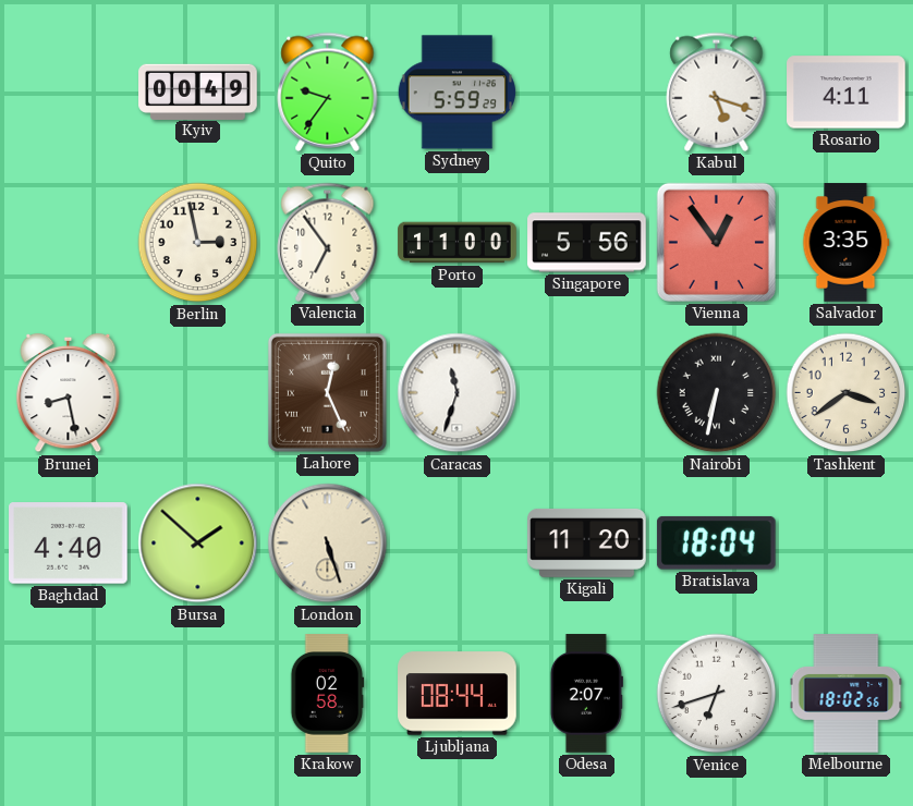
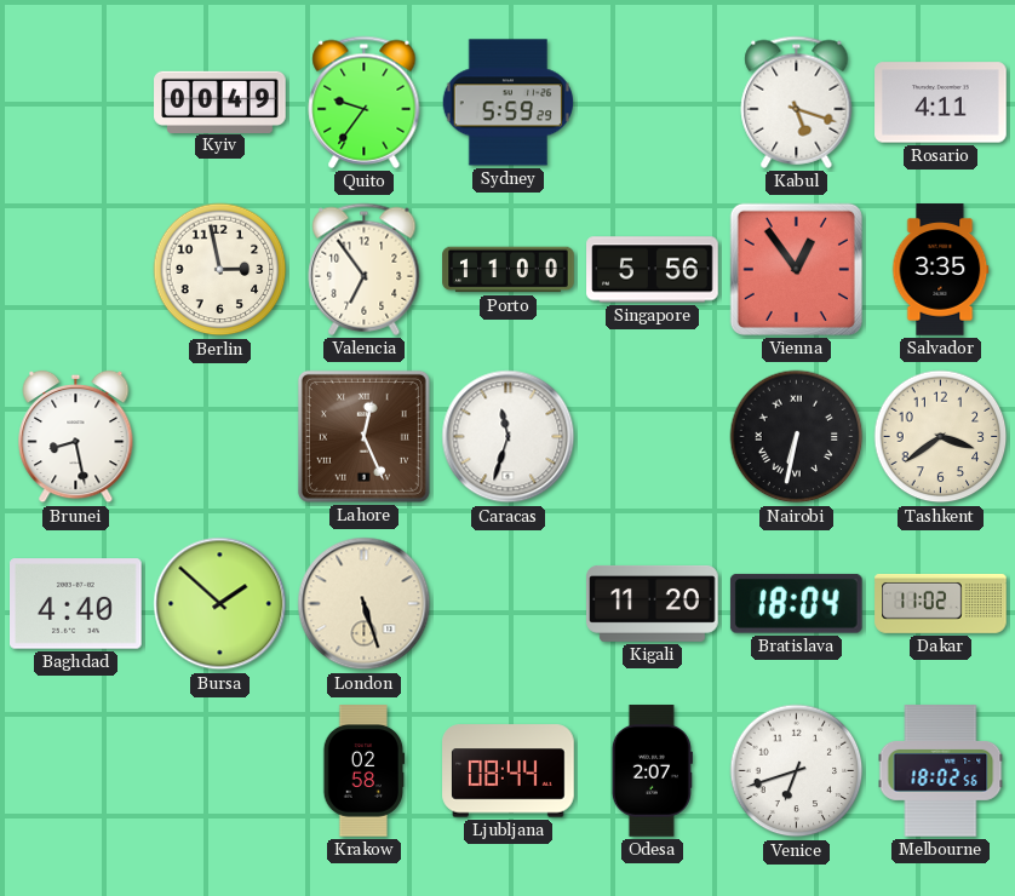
Dakar: none -> 11:02
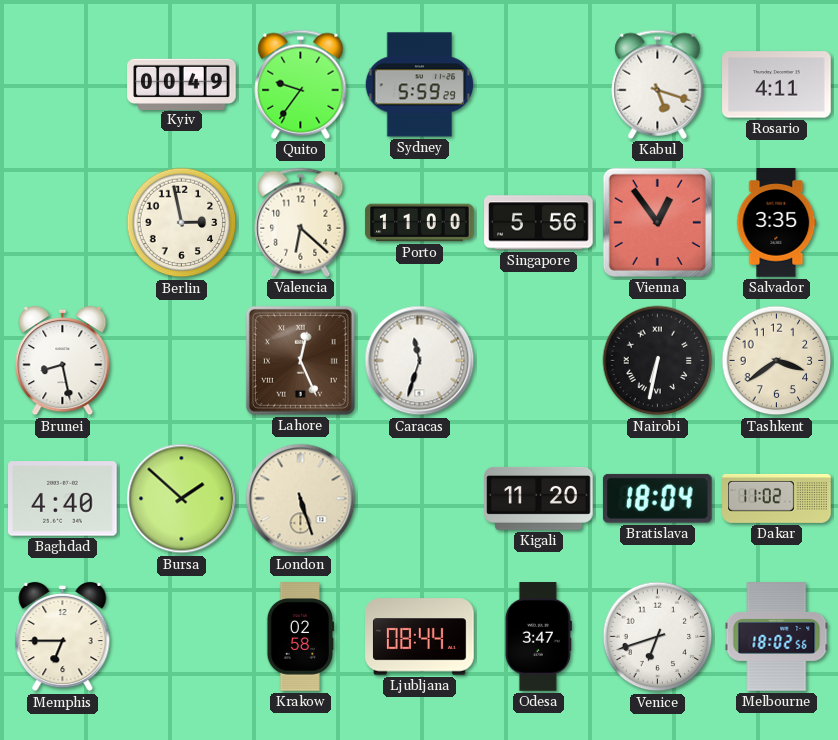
Valencia: 6:54 -> 6:22
Memphis: none -> 6:45
Odesa: 2:07 -> 3:47
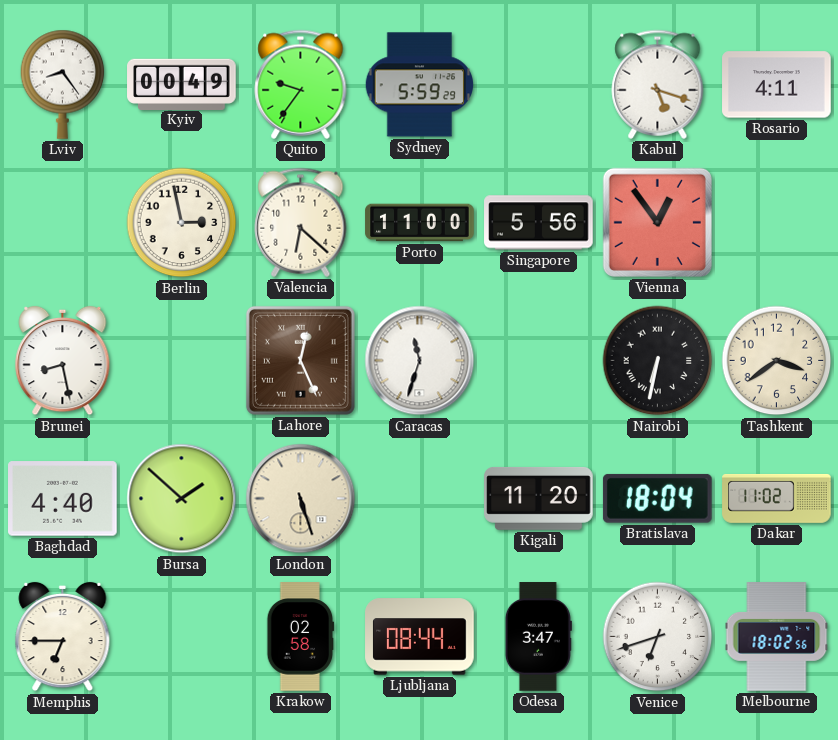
Lviv: none -> 8:24
Salvador: 3:35 -> none
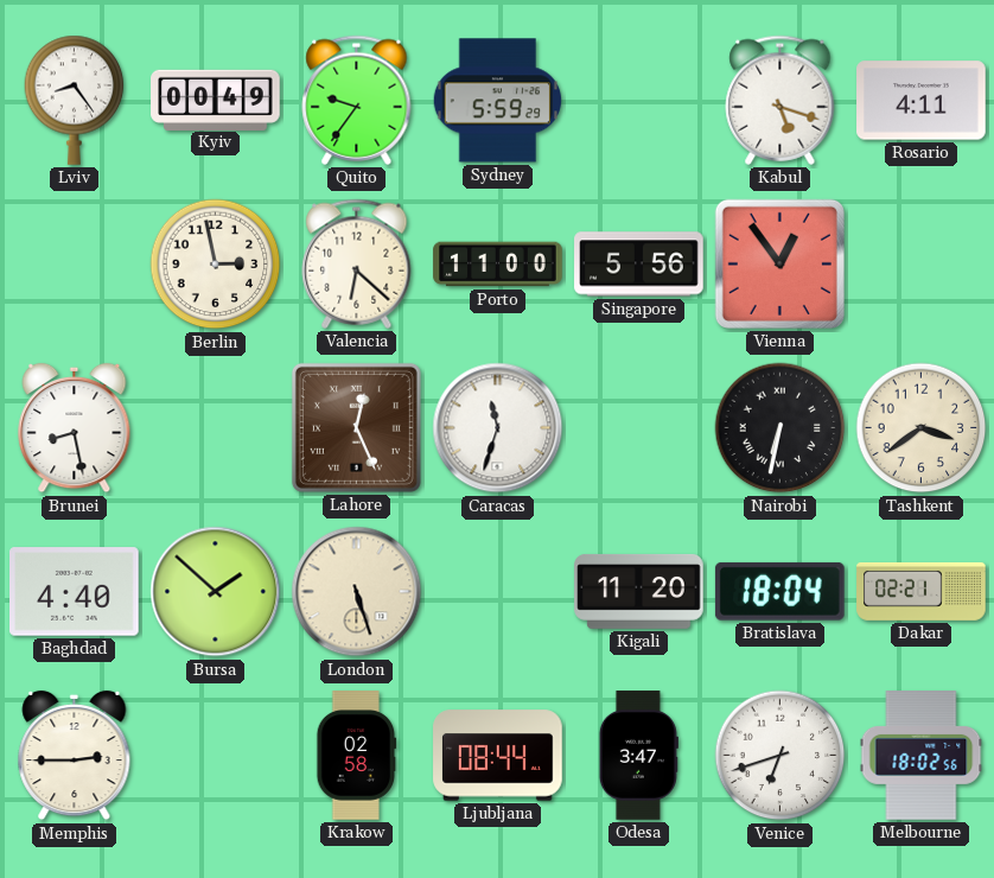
Dakar: 11:02 -> 02:21
Memphis: 6:45 -> 2:45
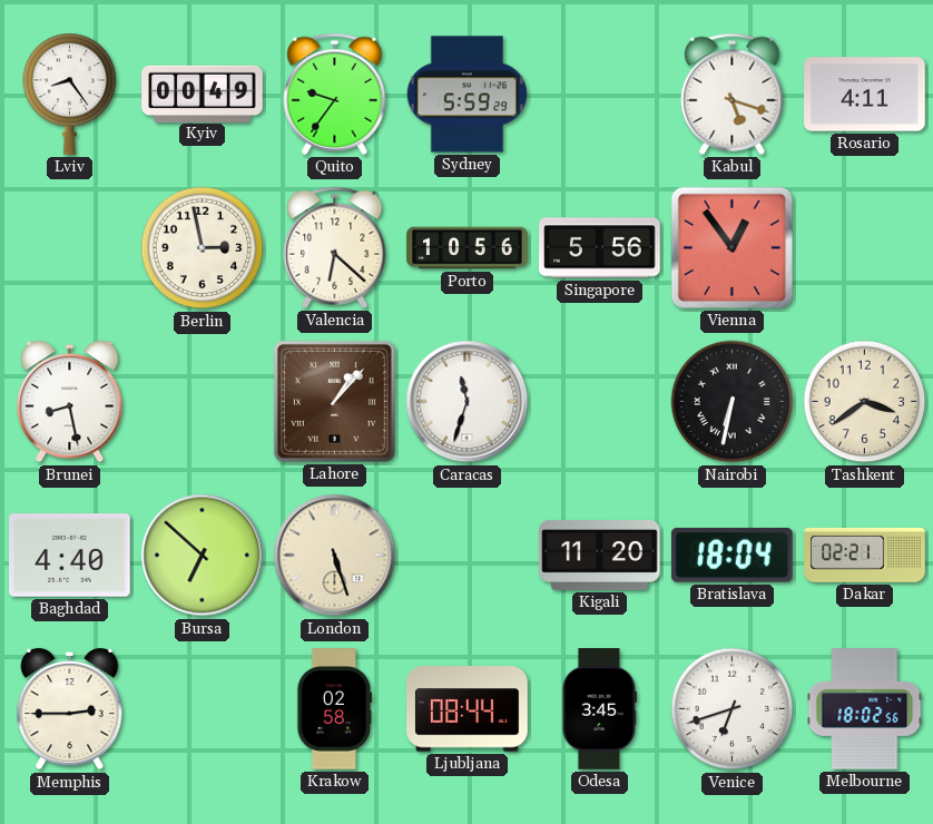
Porto: 11:00 -> 10:56
Lahore: 12:26 -> 1:07
Bursa: 1:52 -> 6:52
Odesa: 3:47 -> 3:45
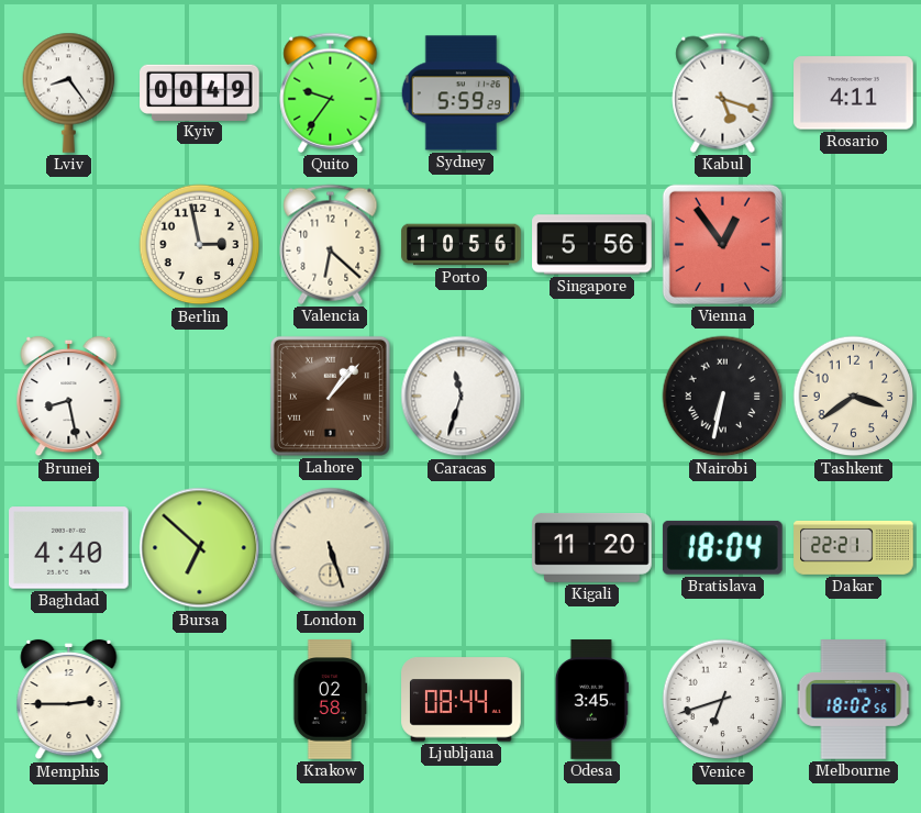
Dakar: 02:21 -> 22:21
